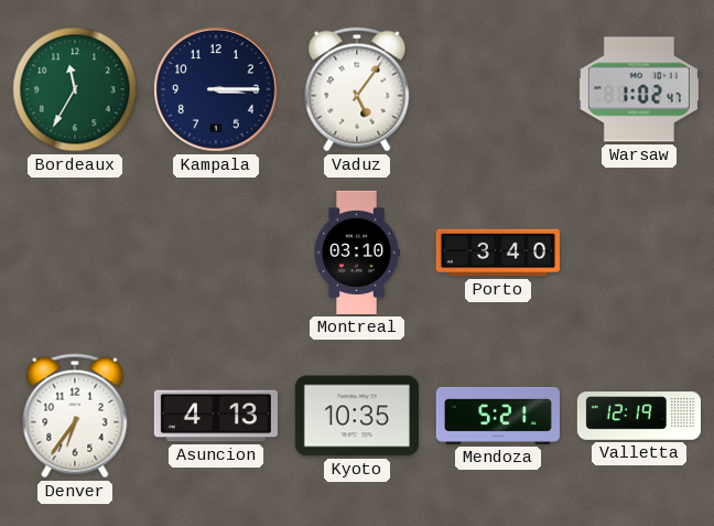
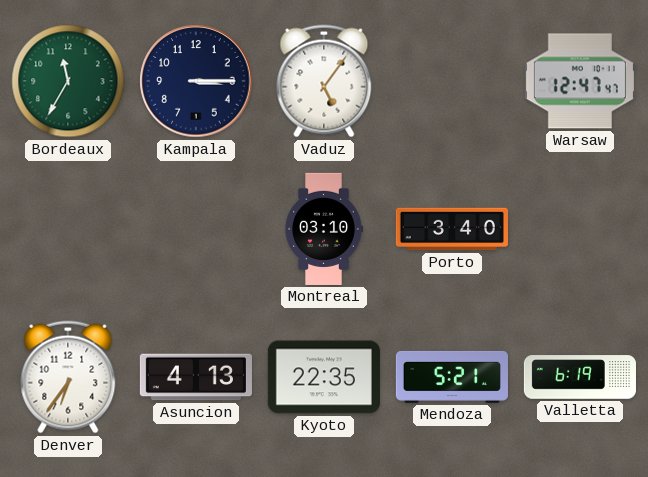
Warsaw: 1:02 -> 12:47
Kyoto: 10:35 -> 22:35
Valletta: 12:19 -> 6:19
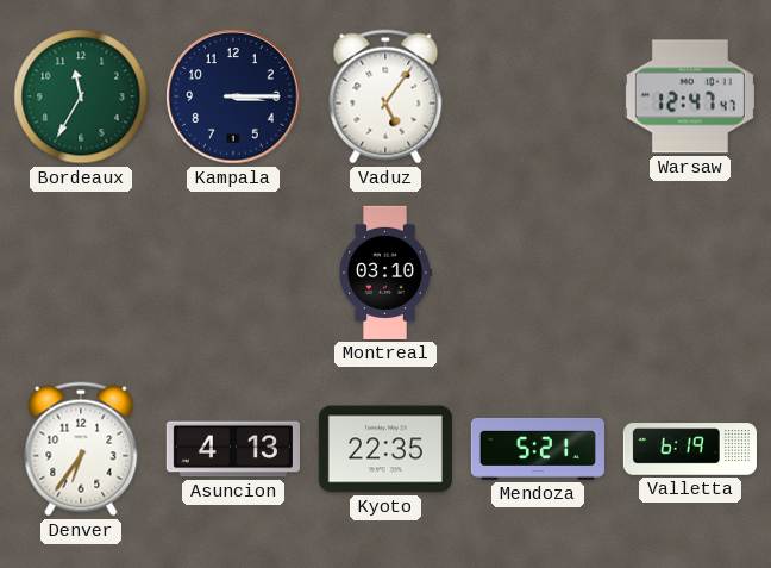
Porto: 3:40 -> none
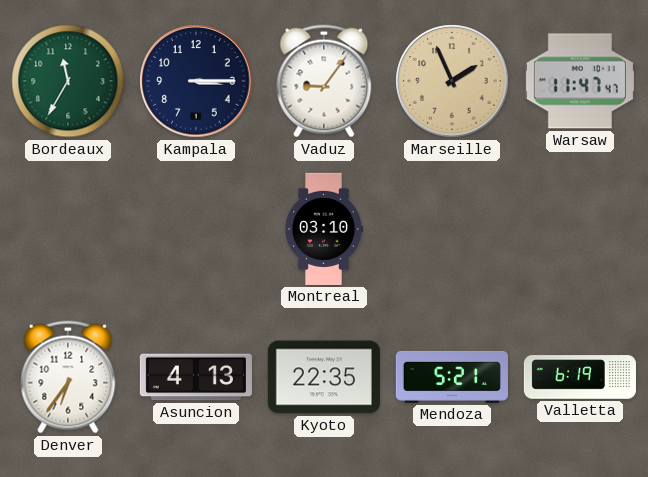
Vaduz: 5:06 -> 9:06
Marseille: none -> 1:56
Warsaw: 12:47 -> 11:47
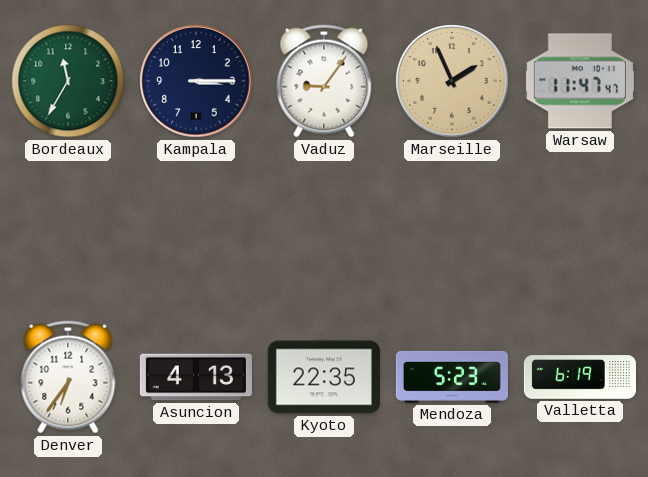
Montreal: 03:10 -> none
Mendoza: 5:21 -> 5:23
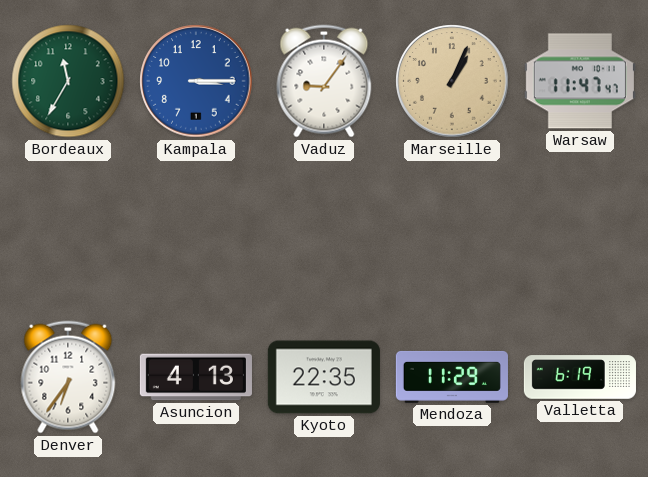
Kampala dial: navy -> blue
Marseille: 1:56 -> 1:04
Mendoza: 5:23 -> 11:29
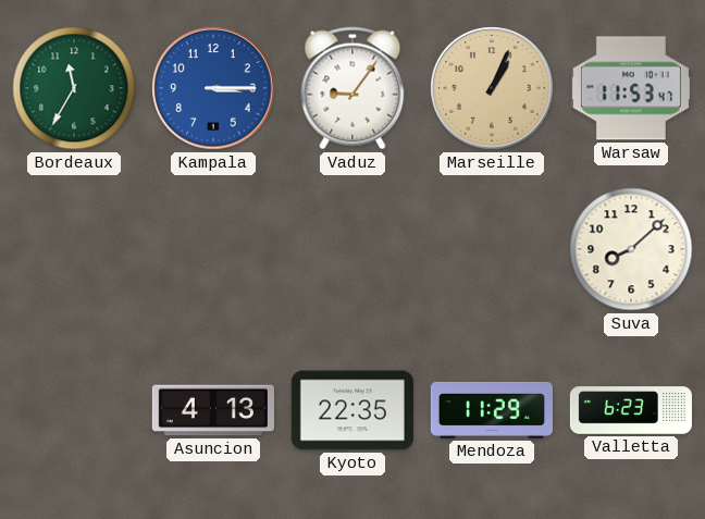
Warsaw: 11:47 -> 11:53
Suva: none -> 8:08
Denver: 6:36 -> none
Valletta: 6:19 -> 6:23
